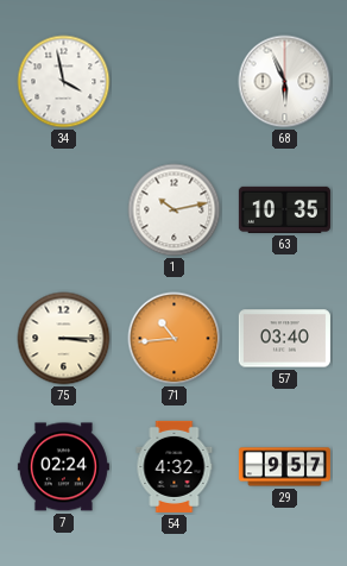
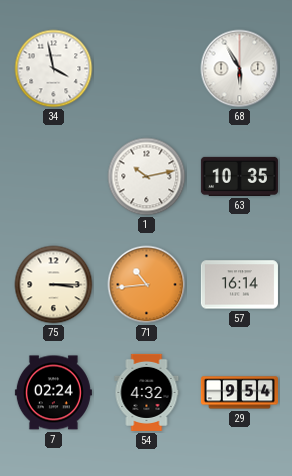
68: 5:56 -> 5:55
57: 03:40 -> 16:14
29: 9:57 -> 9:54
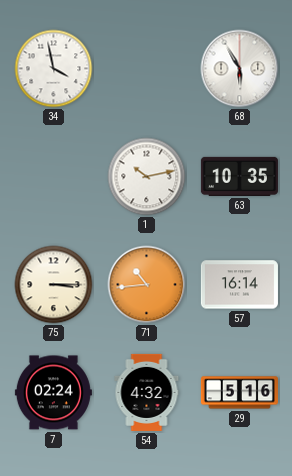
29: 9:54 -> 5:16
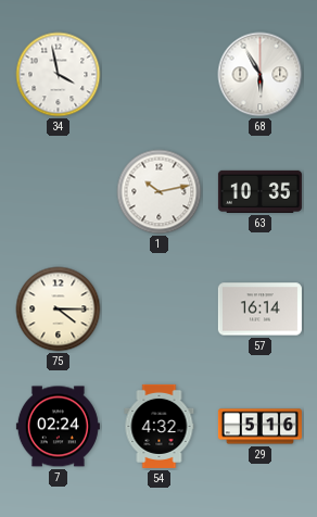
75: 3:15 -> 4:15
71: 10:44 -> none
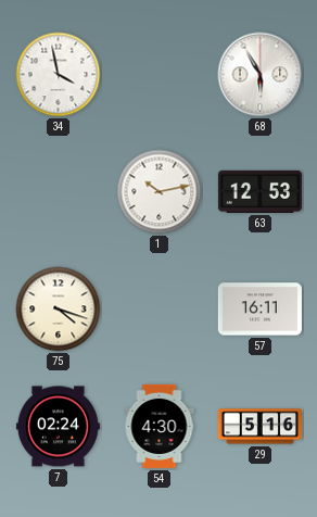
63: 10:35 -> 12:53
75: 4:15 -> 4:18
57: 16:14 -> 16:11
54: 4:32 -> 4:30
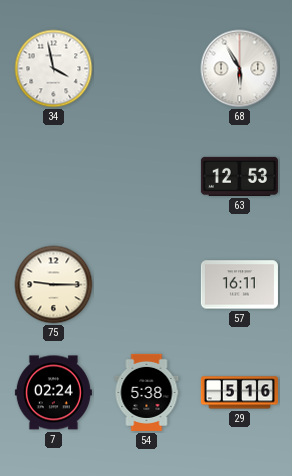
1: 10:13 -> none
75: 4:18 -> 9:15
54: 4:30 -> 5:38
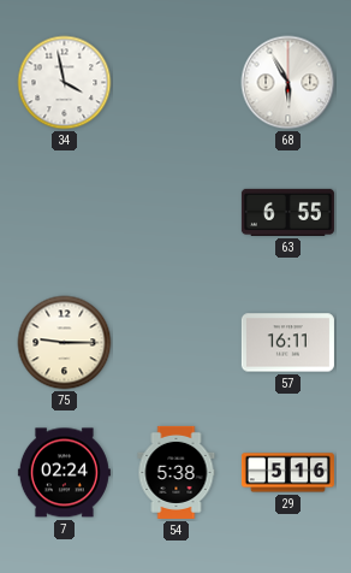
63: 12:53 -> 6:55
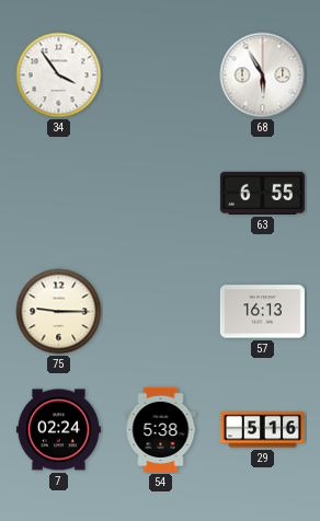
34: 3:58 -> 3:54
57: 16:11 -> 16:13
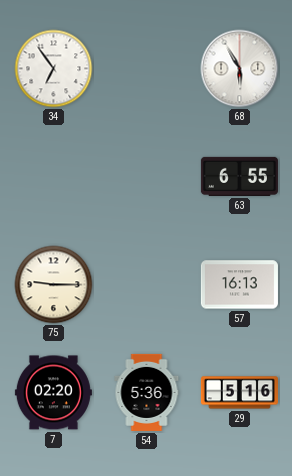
34: 3:54 -> 6:54
7: 02:24 -> 02:20
54: 5:38 -> 5:36
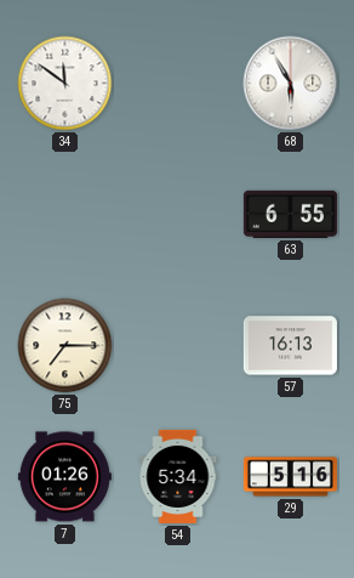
34: 6:54 -> 11:51
75: 9:15 -> 7:15
7: 02:20 -> 01:26
54: 5:36 -> 5:34
